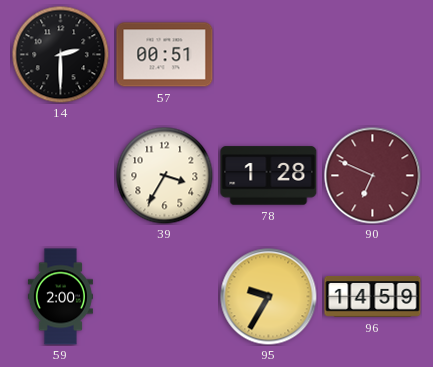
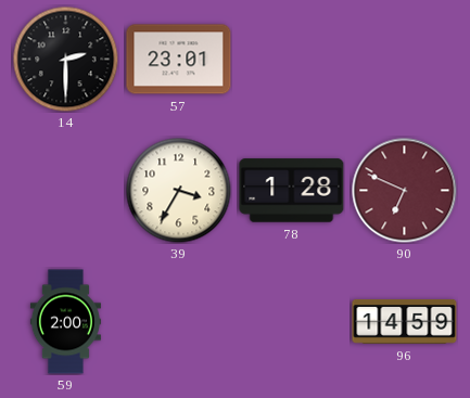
57: 00:51 -> 23:01
95: 9:35 -> none
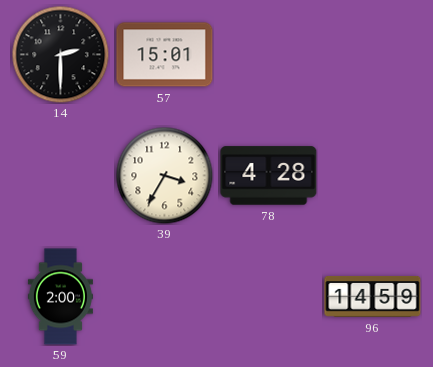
57: 23:01 -> 15:01
78: 1:28 -> 4:28
90: 6:49 -> none
